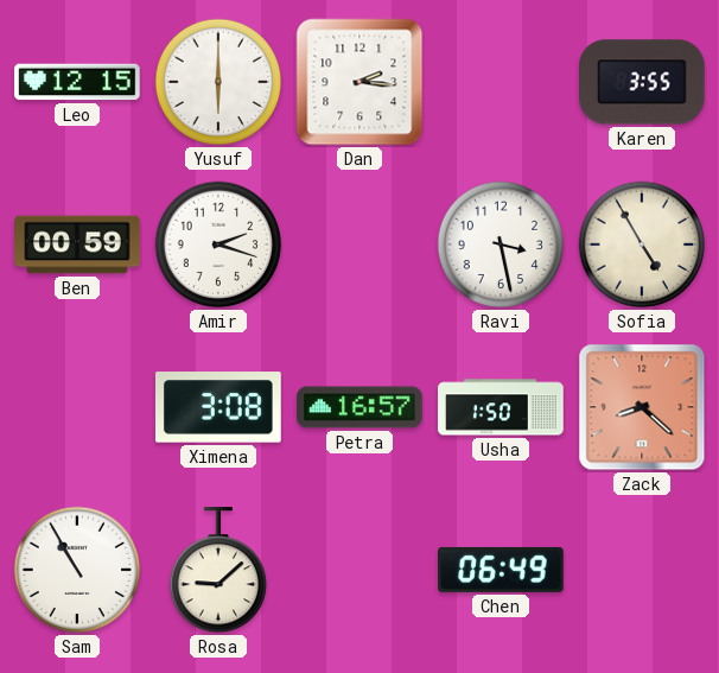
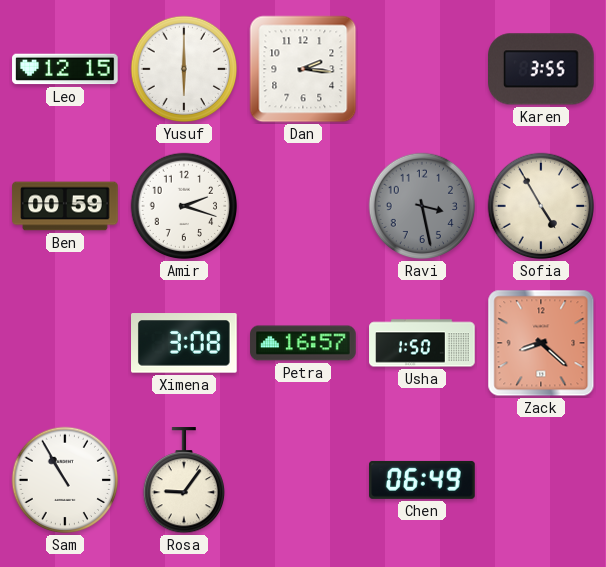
Ravi dial: white -> grey
Rosa: 9:08 -> 9:06
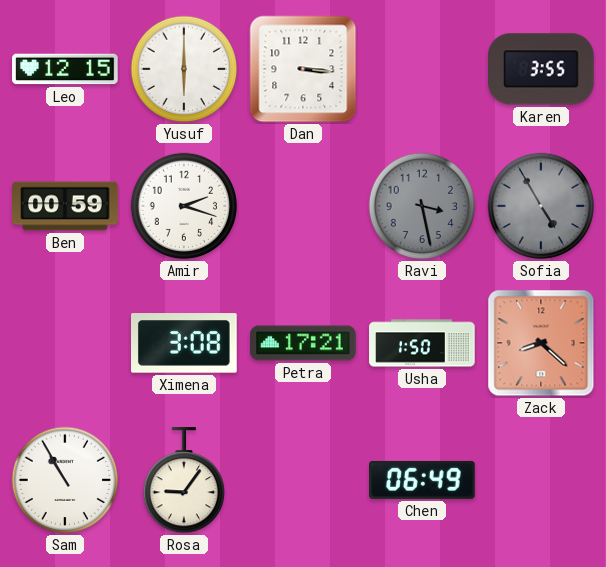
Dan: 2:16 -> 3:16
Sofia dial: cream -> grey
Petra: 16:57 -> 17:21
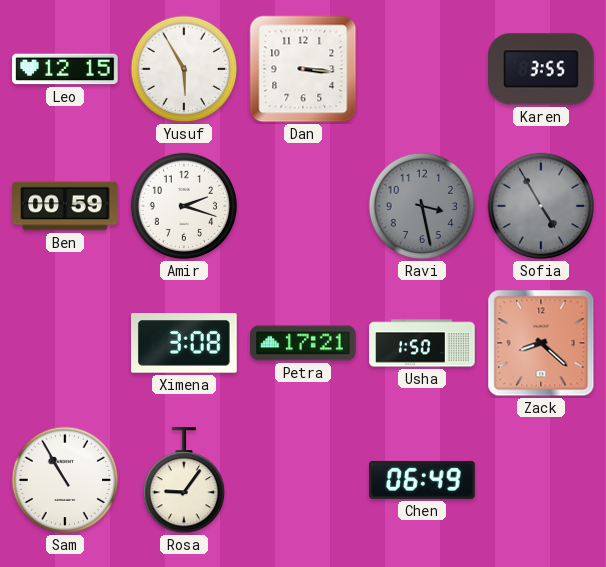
Yusuf: 6:00 -> 5:55
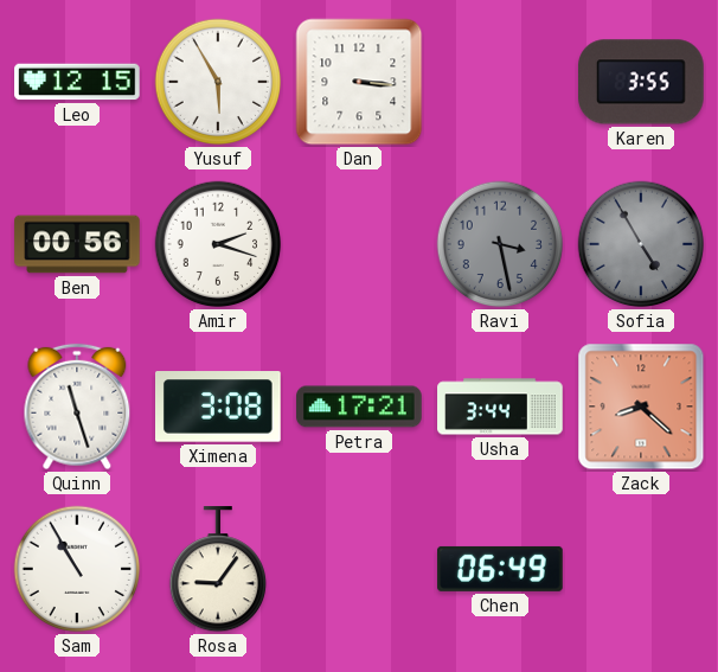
Ben: 00:59 -> 00:56
Quinn: none -> 11:27
Usha: 1:50 -> 3:44
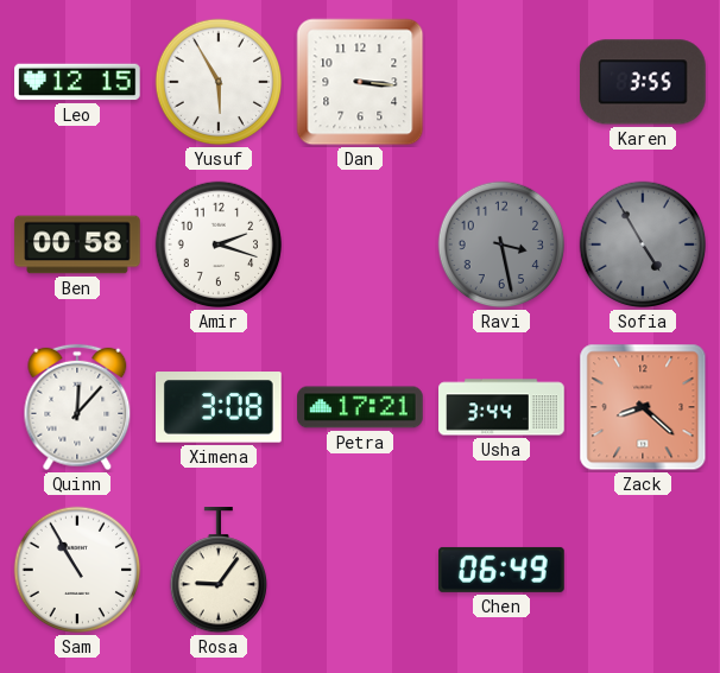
Ben: 00:56 -> 00:58
Quinn: 11:27 -> 12:07
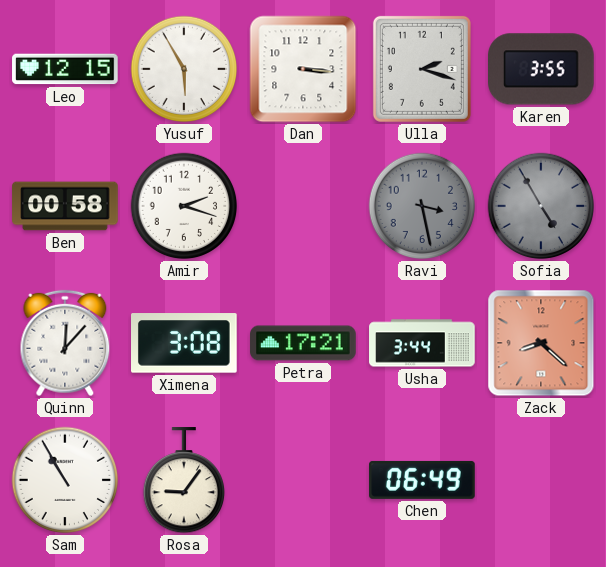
Ulla: none -> 2:18
